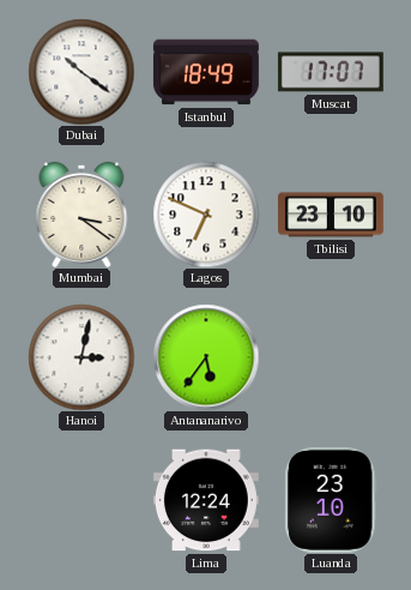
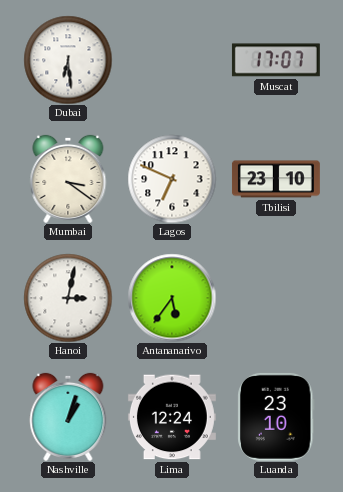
Dubai: 10:21 -> 6:29
Istanbul: 18:49 -> none
Nashville: none -> 1:03
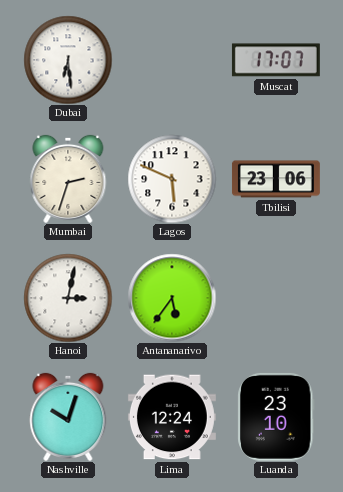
Mumbai: 3:21 -> 2:33
Lagos: 6:49 -> 5:49
Tbilisi: 23:10 -> 23:06
Nashville: 1:03 -> 10:03
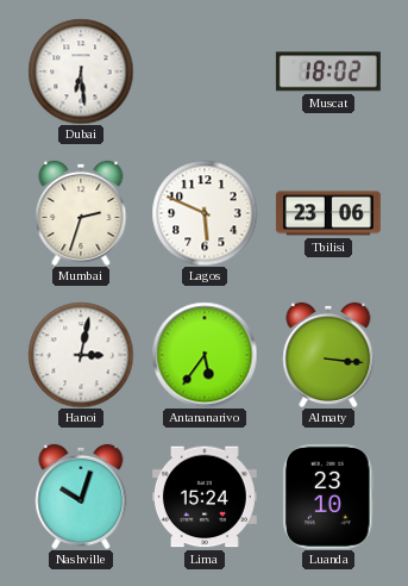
Muscat: 17:07 -> 18:02
Almaty: none -> 3:16
Lima: 12:24 -> 15:24
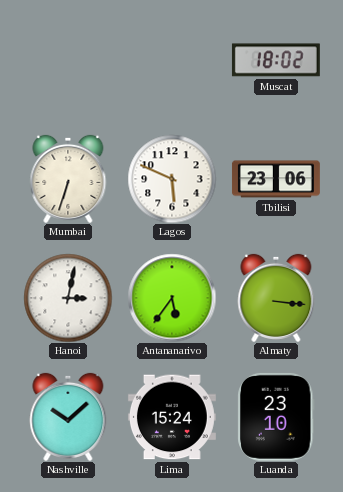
Dubai: 6:29 -> none
Mumbai: 2:33 -> 6:33
Nashville: 10:03 -> 10:08
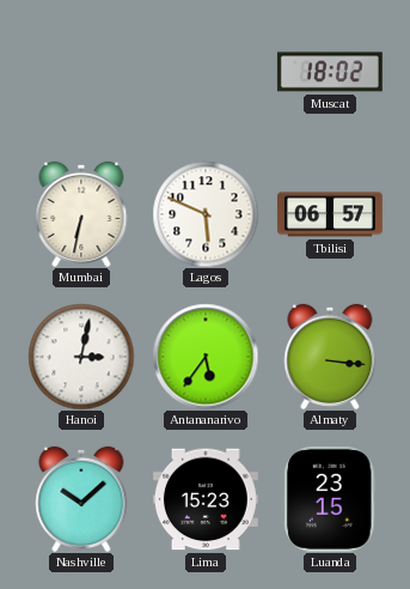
Mumbai: 6:33 -> 6:32
Tbilisi: 23:06 -> 06:57
Lima: 15:24 -> 15:23
Luanda: 23:10 -> 23:15
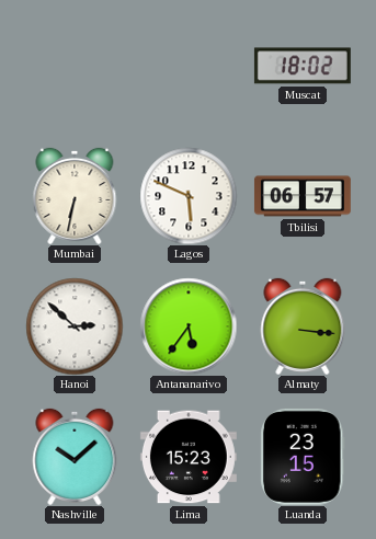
Hanoi: 3:02 -> 2:52
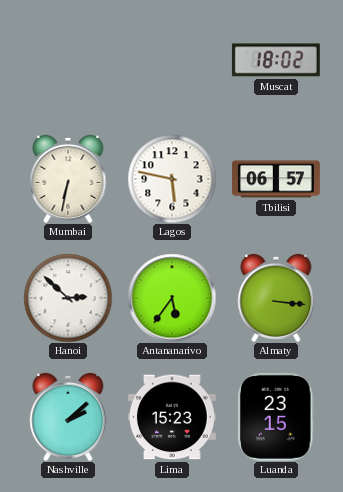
Lagos: 5:49 -> 5:47
Nashville: 10:08 -> 2:08
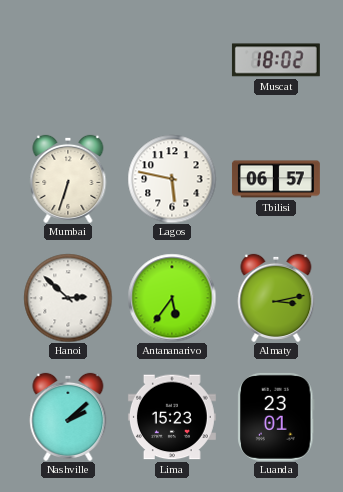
Mumbai: 6:32 -> 6:33
Almaty: 3:16 -> 3:13
Luanda: 23:15 -> 23:01
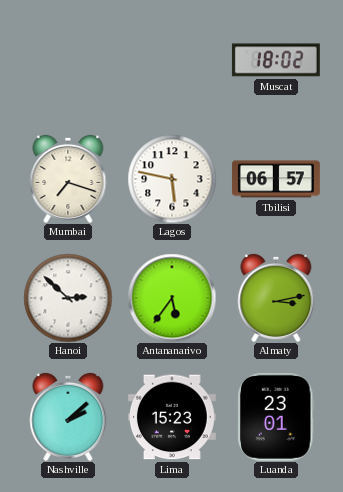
Mumbai: 6:33 -> 7:18
